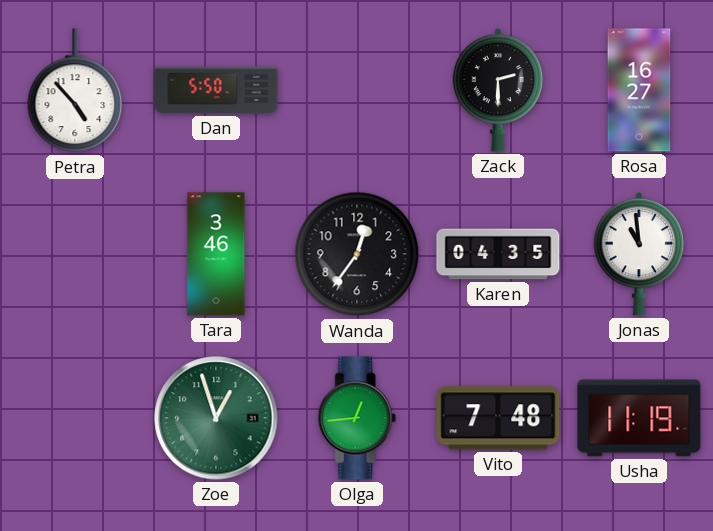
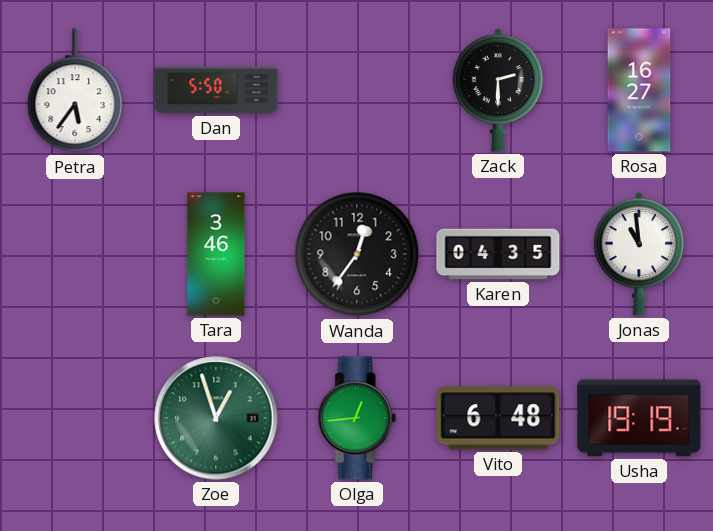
Petra: 4:53 -> 5:36
Vito: 7:48 -> 6:48
Usha: 11:19 -> 19:19
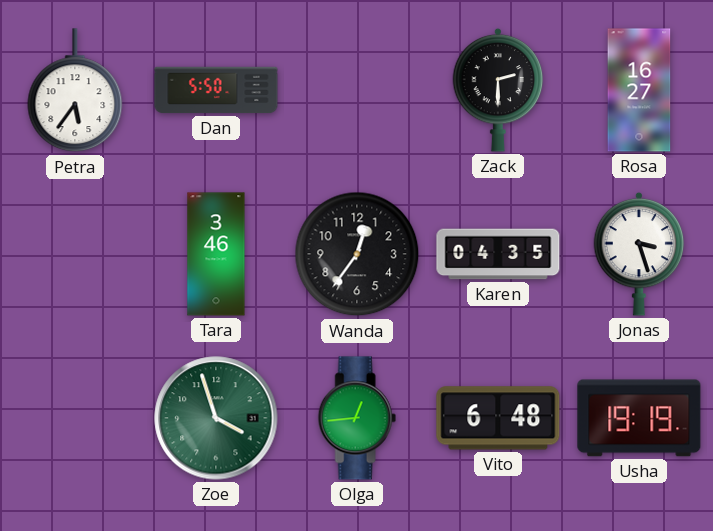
Jonas: 10:59 -> 3:27
Zoe: 12:57 -> 3:57
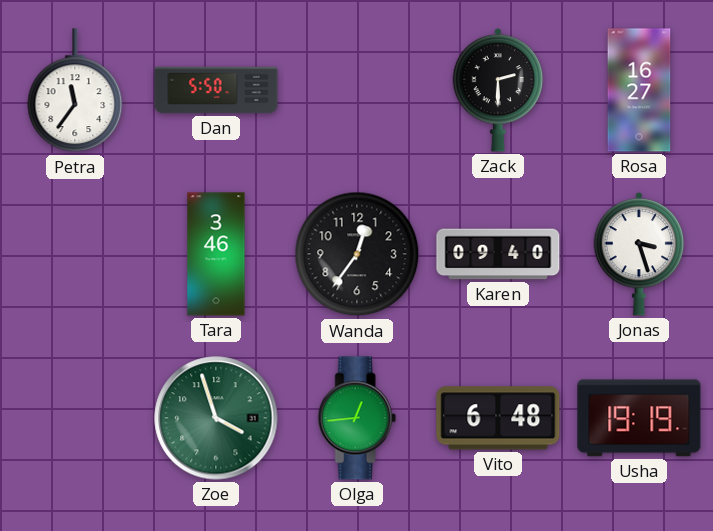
Petra: 5:36 -> 11:36
Karen: 04:35 -> 09:40
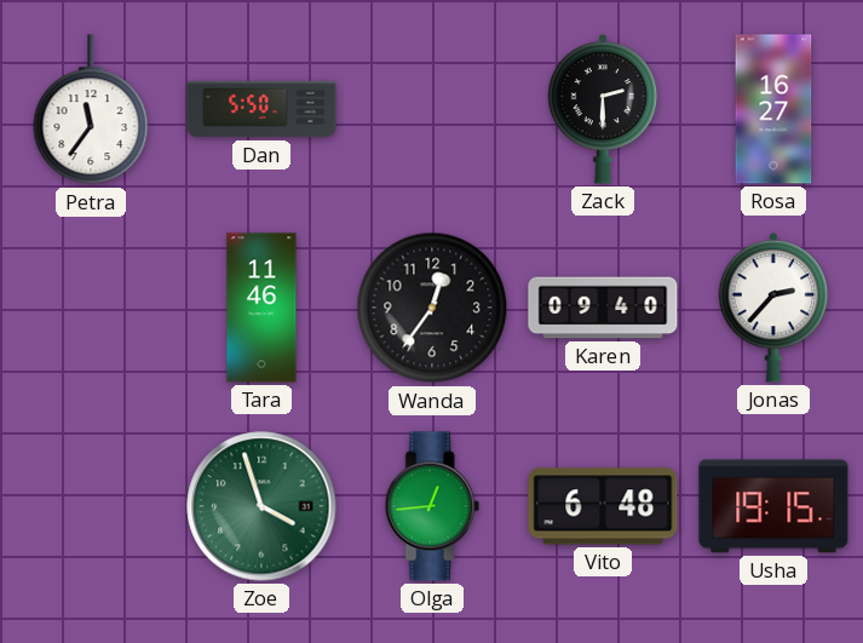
Tara: 3:46 -> 11:46
Jonas: 3:27 -> 2:37
Usha: 19:19 -> 19:15
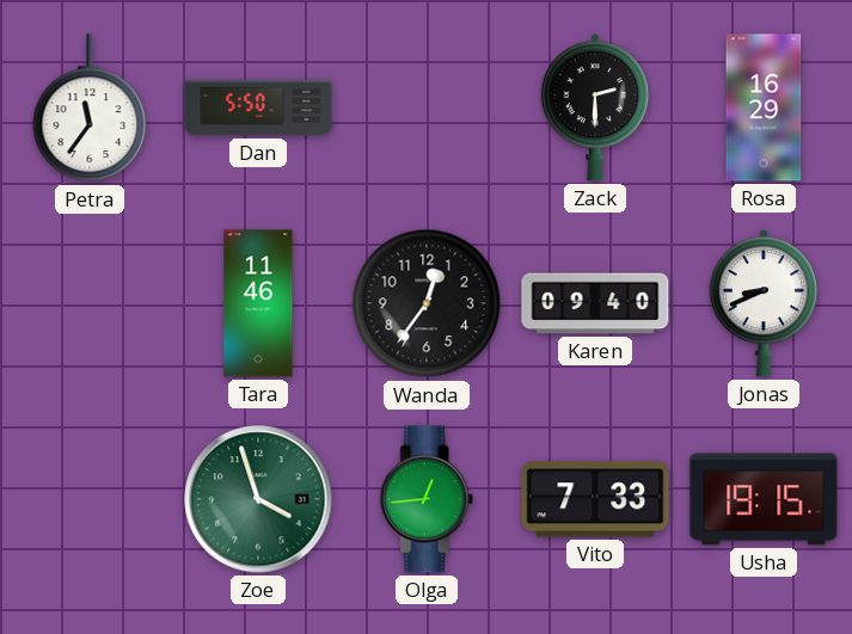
Rosa: 16:27 -> 16:29
Jonas: 2:37 -> 8:41
Vito: 6:48 -> 7:33
